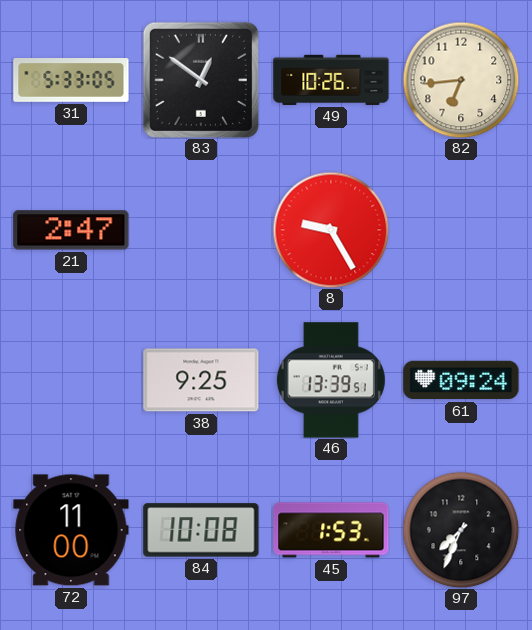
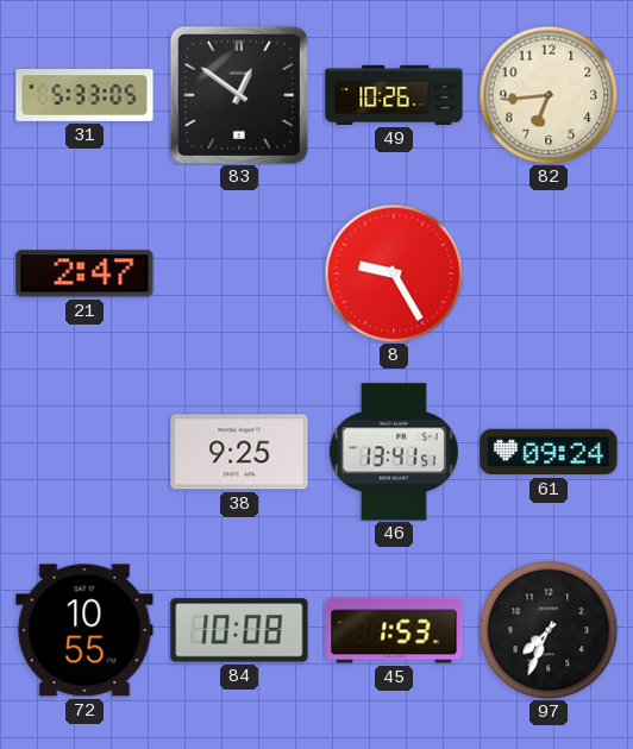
46: 13:39 -> 13:41
72: 11:00 -> 10:55
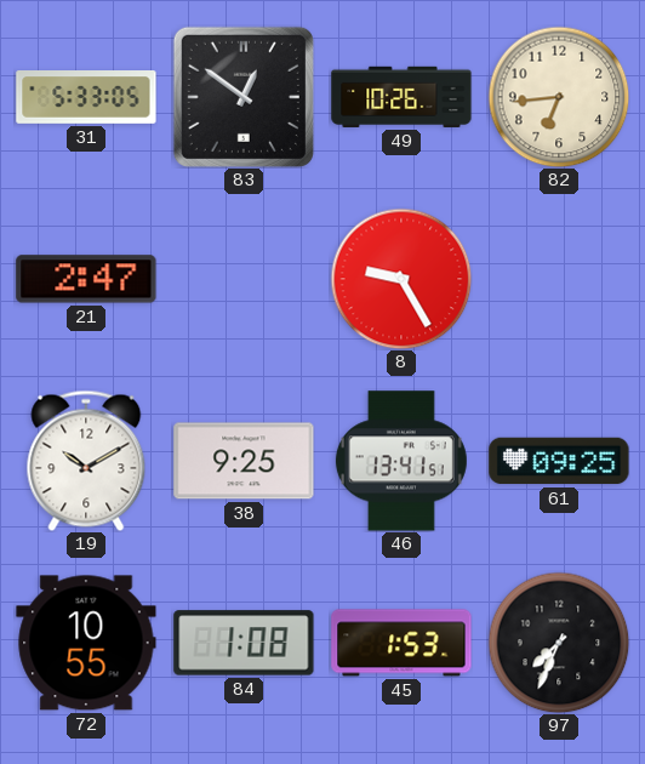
19: none -> 10:10
61: 09:24 -> 09:25
84: 10:08 -> 1:08
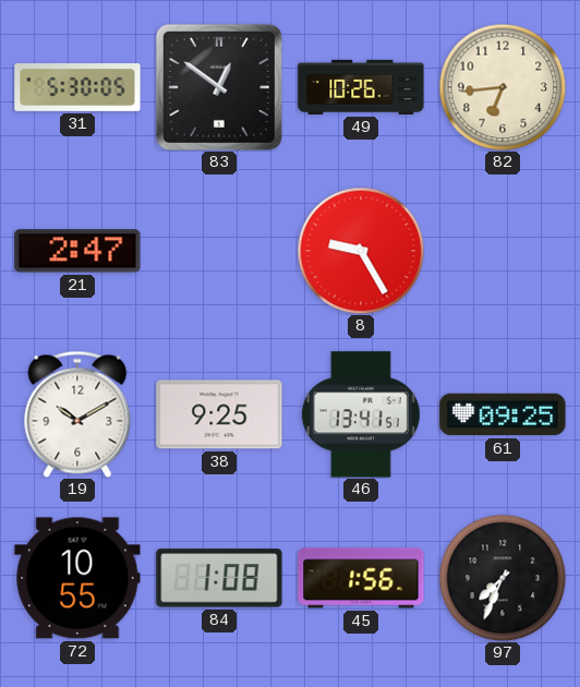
31: 5:33 -> 5:30
45: 1:53 -> 1:56
